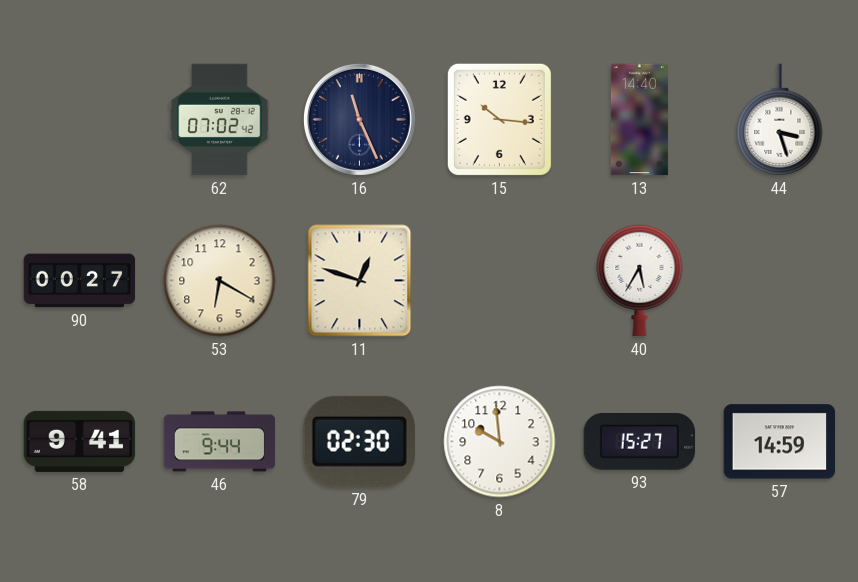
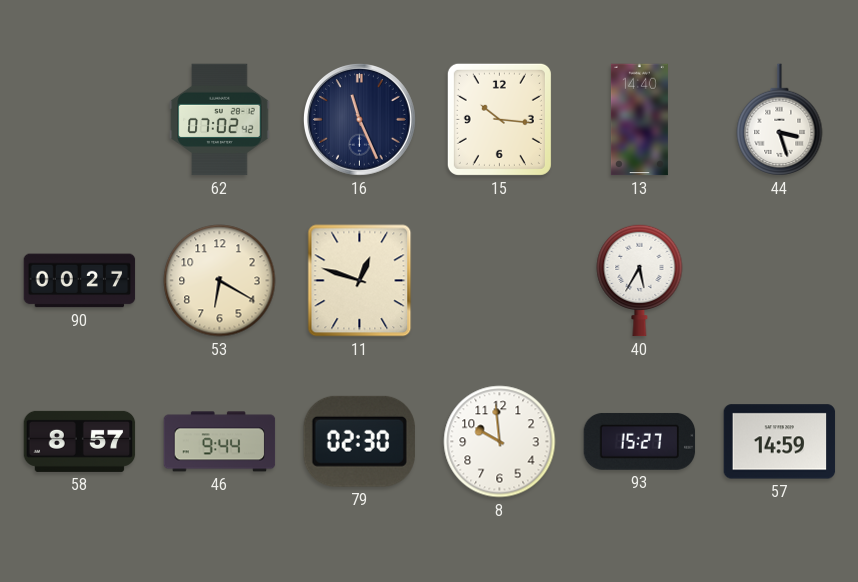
58: 9:41 -> 8:57
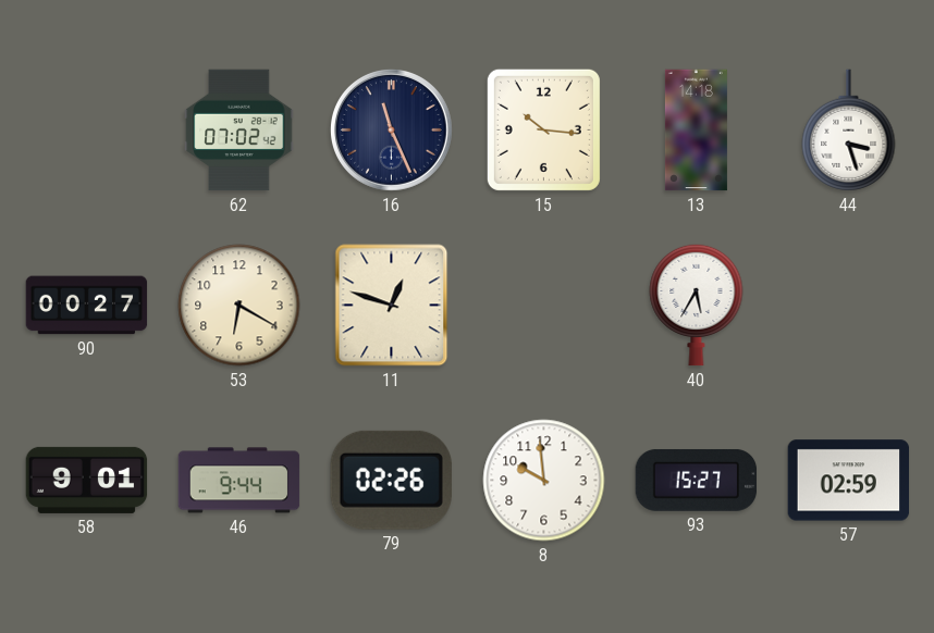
13: 14:40 -> 14:18
58: 8:57 -> 9:01
79: 02:30 -> 02:26
57: 14:59 -> 02:59
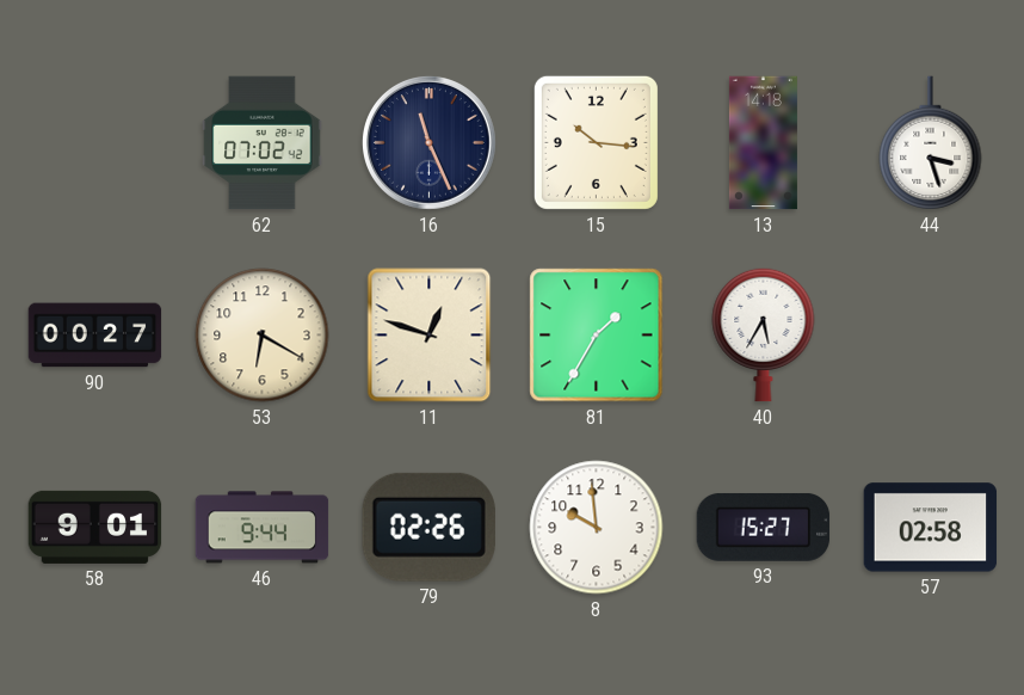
81: none -> 1:35
57: 02:59 -> 02:58
